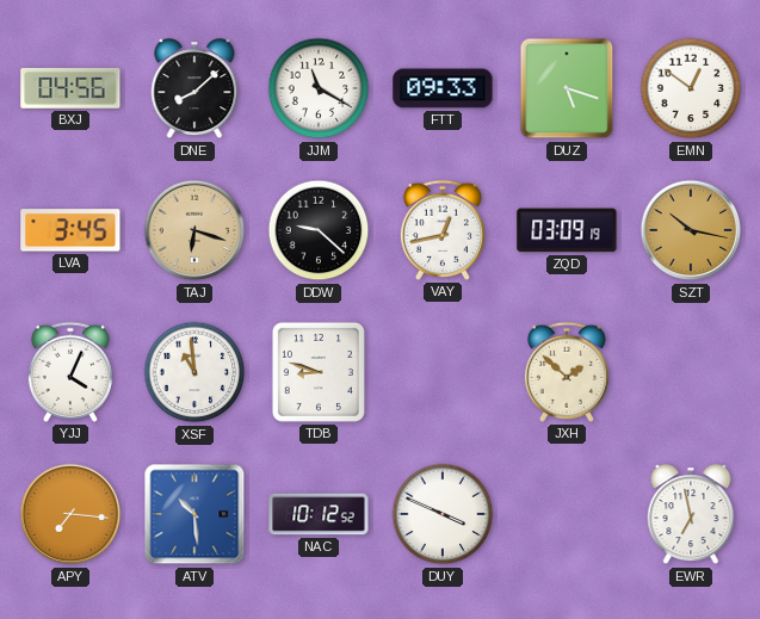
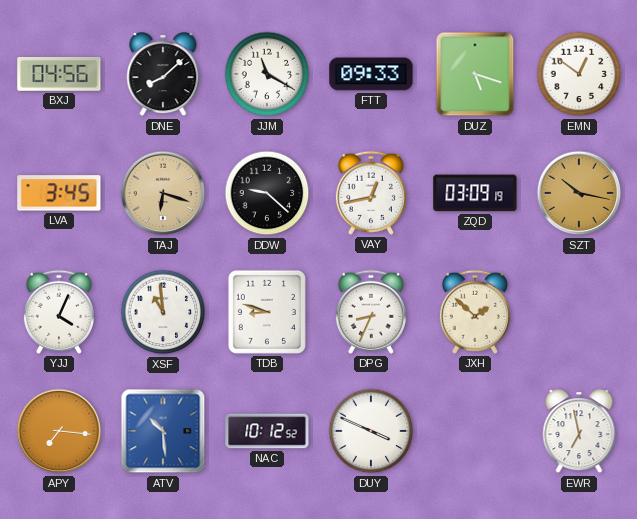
DPG: none -> 8:34
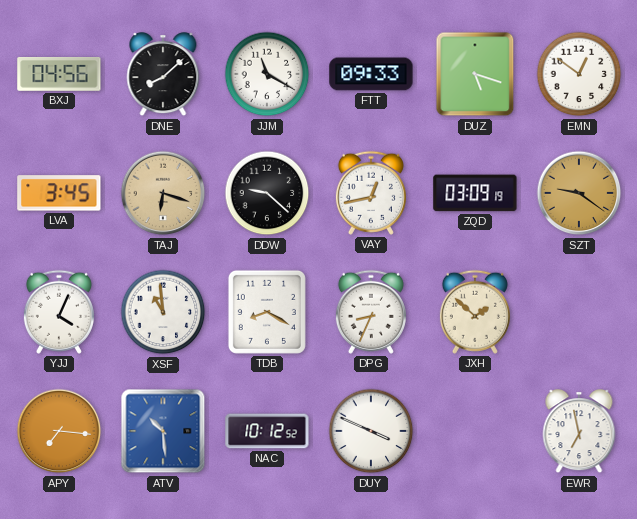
SZT: 10:17 -> 9:21
TDB: 8:48 -> 8:20
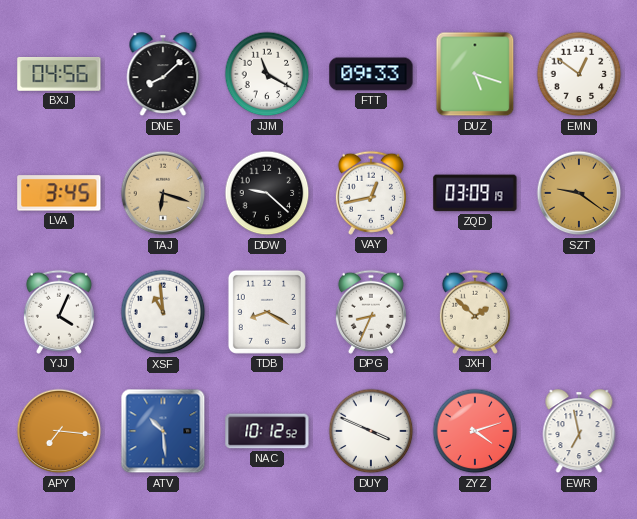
ZYZ: none -> 4:12
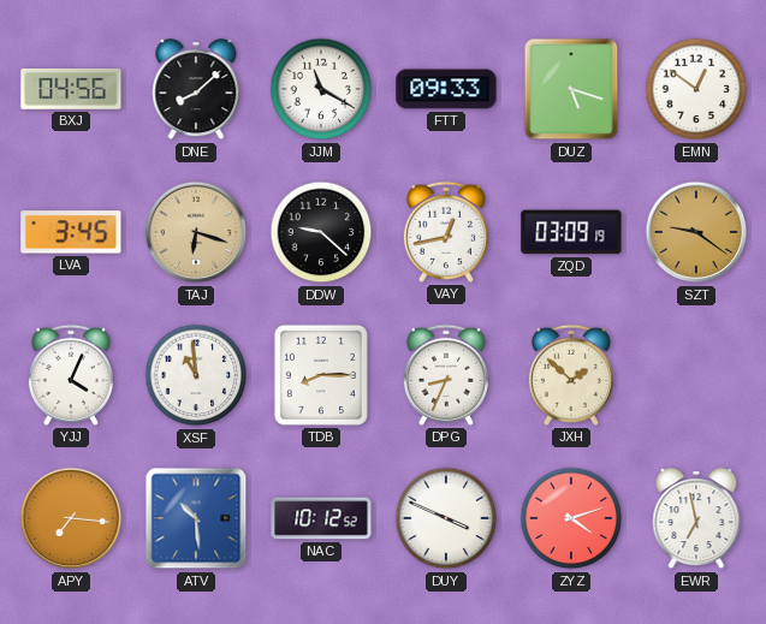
TDB: 8:20 -> 8:15
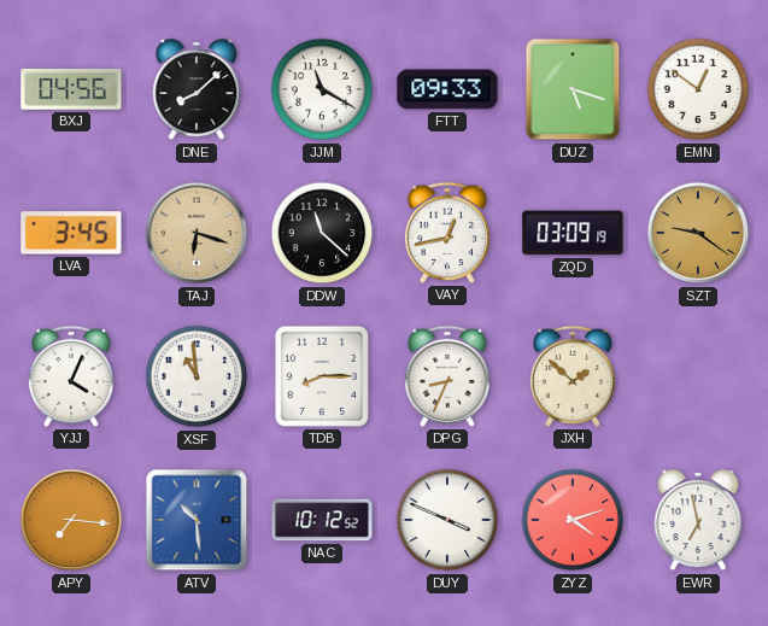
DDW: 9:22 -> 11:22
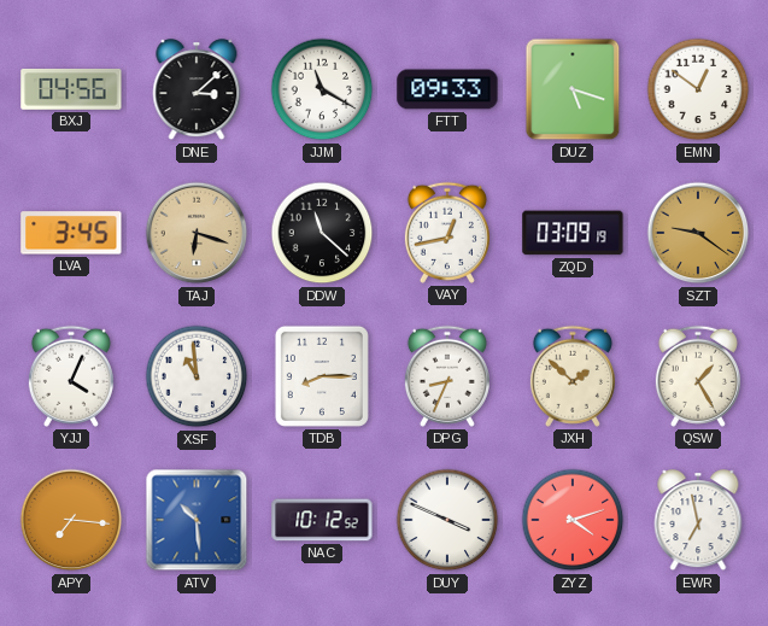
DNE: 8:08 -> 3:08
QSW: none -> 1:25
